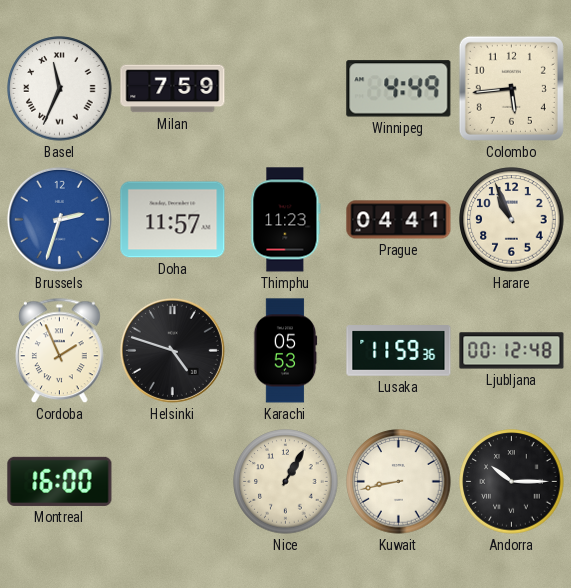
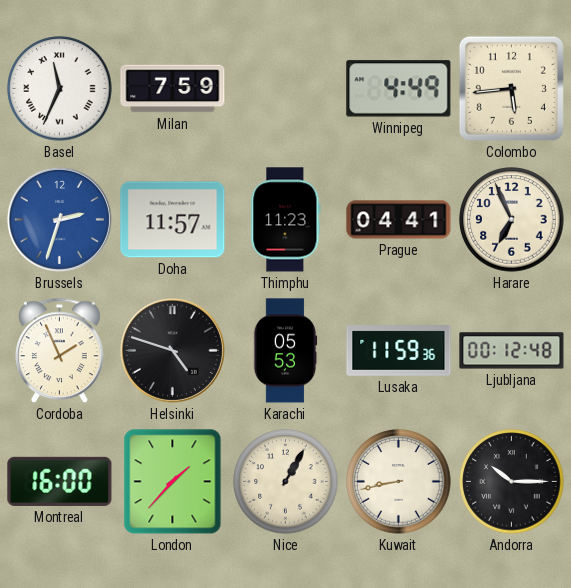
Harare: 10:56 -> 6:56
London: none -> 1:37
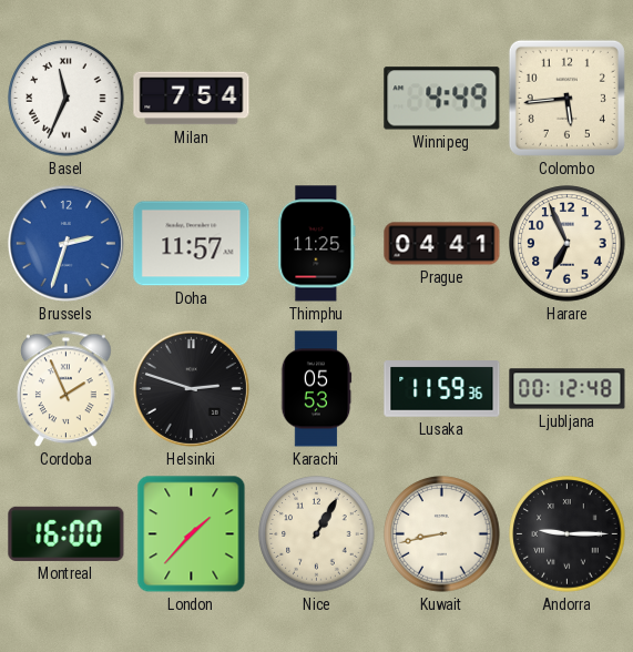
Milan: 7:59 -> 7:54
Thimphu: 11:23 -> 11:25
Helsinki: 4:48 -> 2:48
Andorra: 10:15 -> 9:15
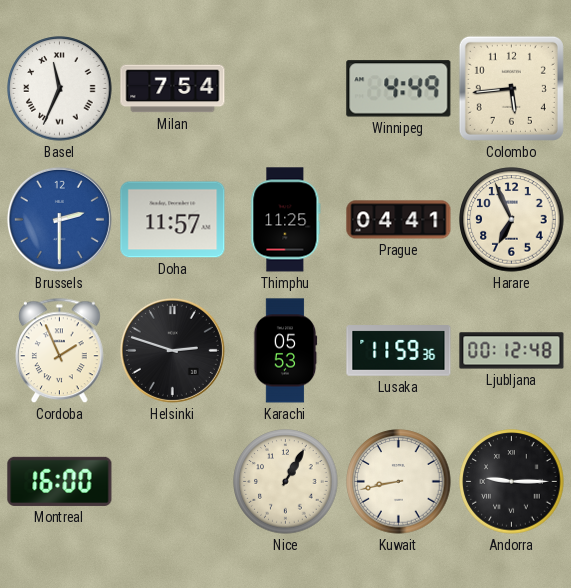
Brussels: 2:33 -> 2:30
London: 1:37 -> none
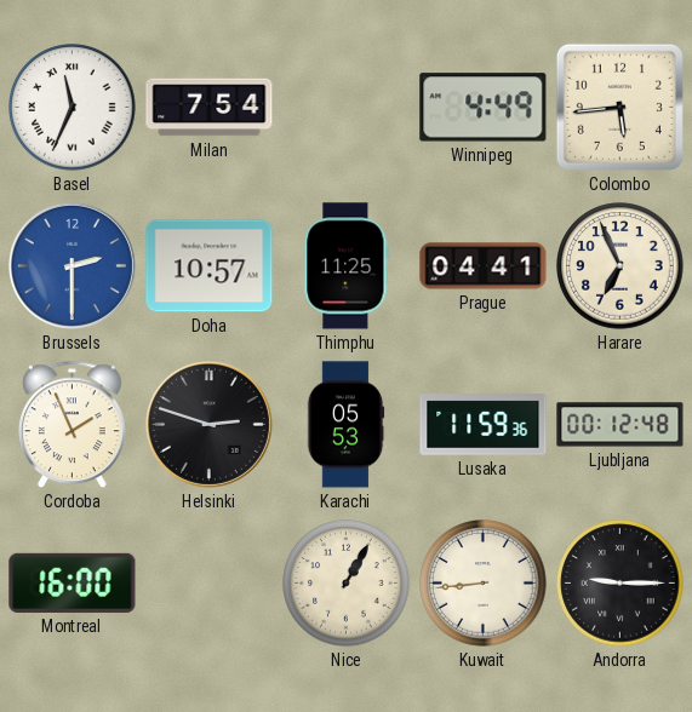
Doha: 11:57 -> 10:57
Kuwait: 8:43 -> 8:44
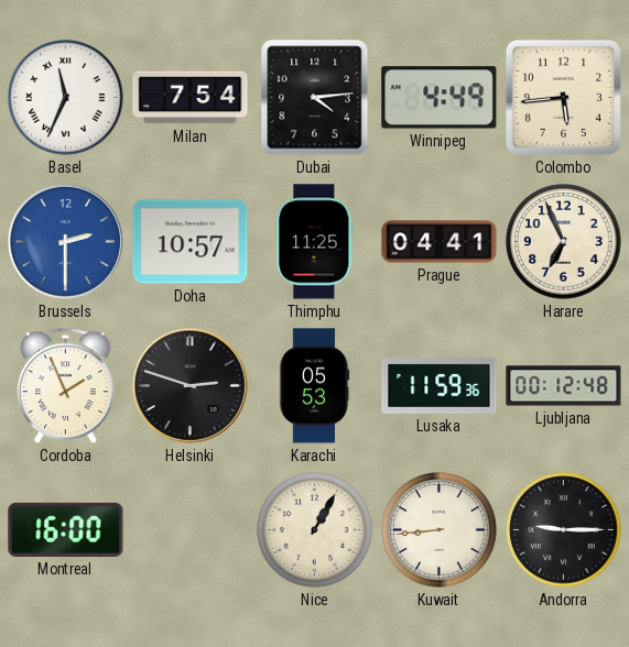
Dubai: none -> 4:14
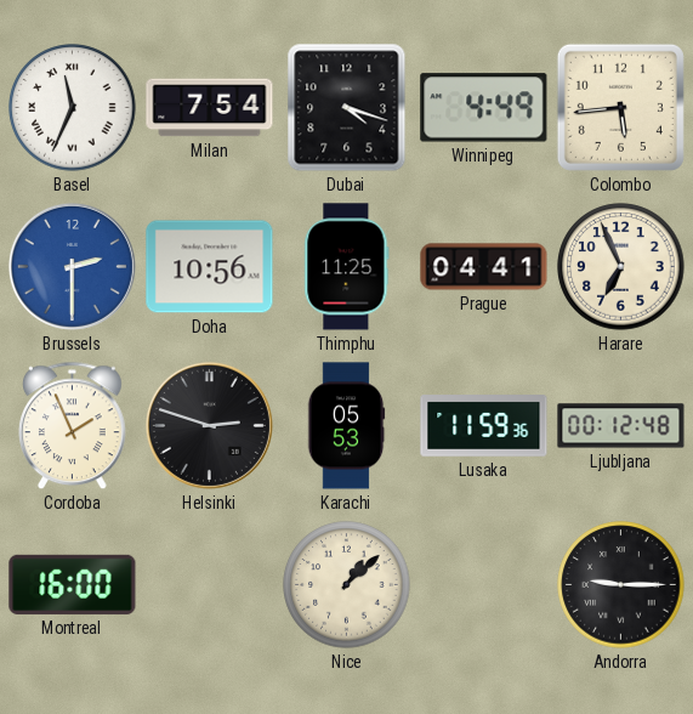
Dubai: 4:14 -> 4:18
Doha: 10:57 -> 10:56
Nice: 1:05 -> 1:08
Kuwait: 8:44 -> none
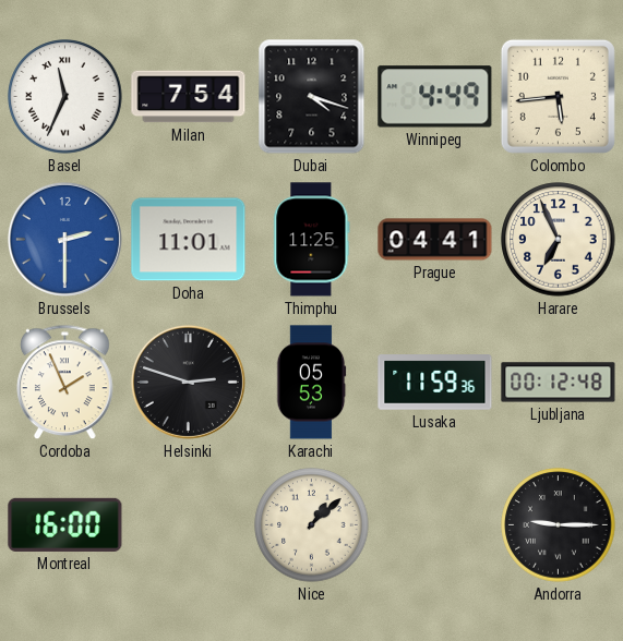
Doha: 10:56 -> 11:01
